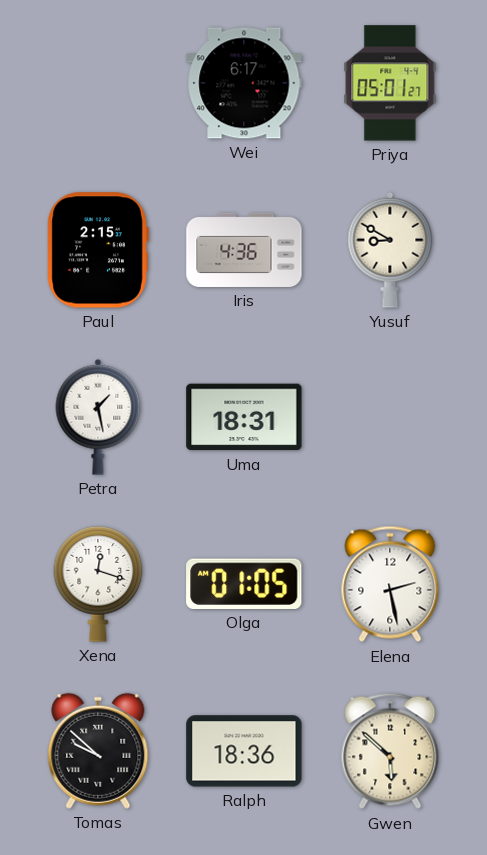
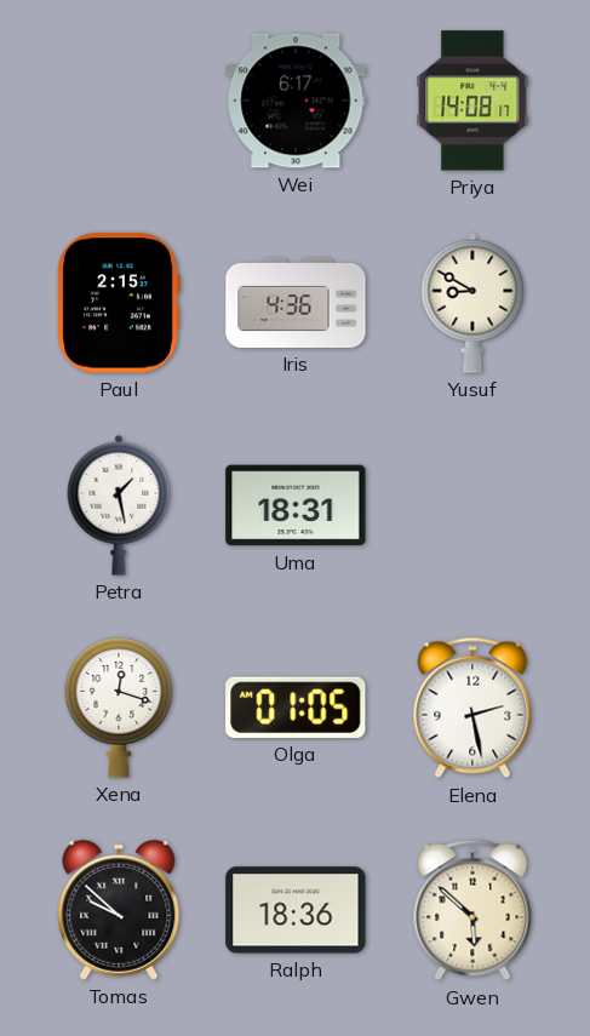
Priya: 05:01 -> 14:08
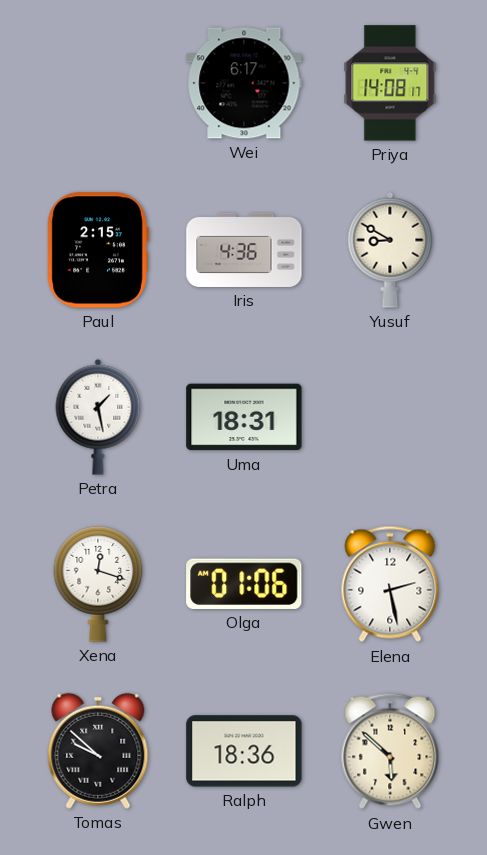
Olga: 01:05 -> 01:06
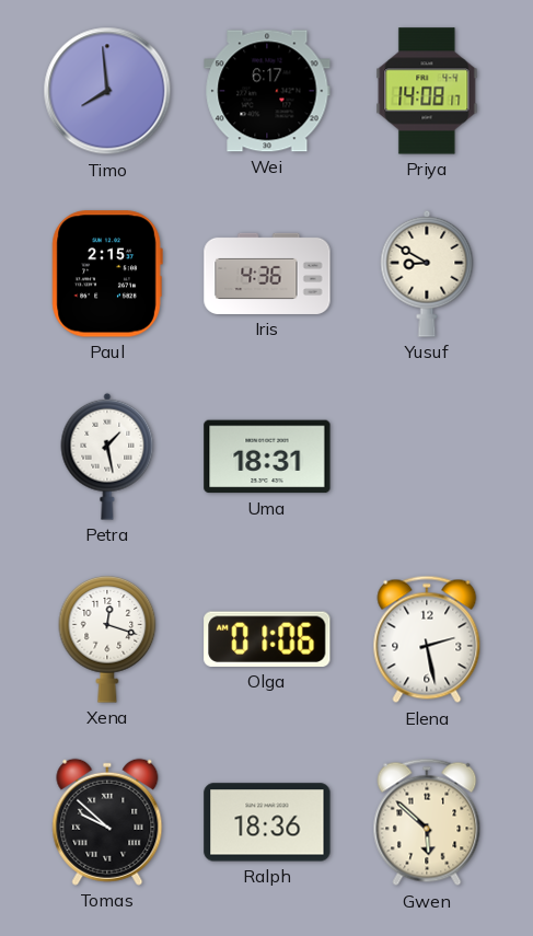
Timo: none -> 7:59
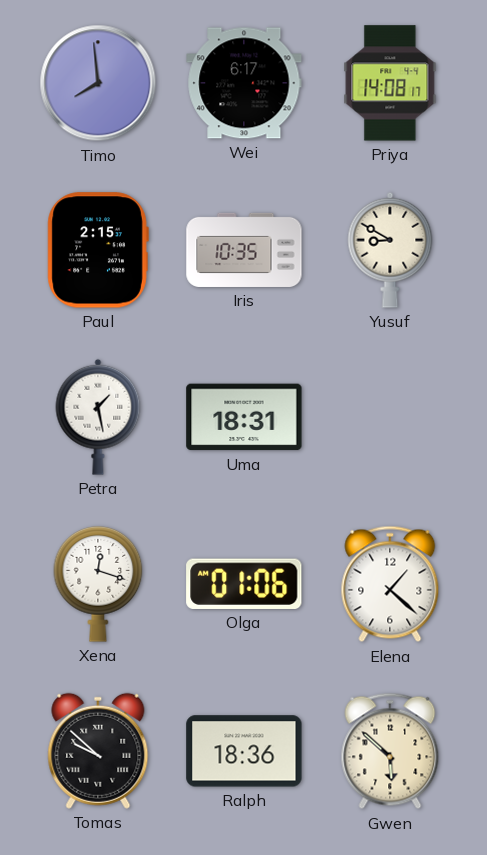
Iris: 4:36 -> 10:35
Elena: 2:28 -> 1:22
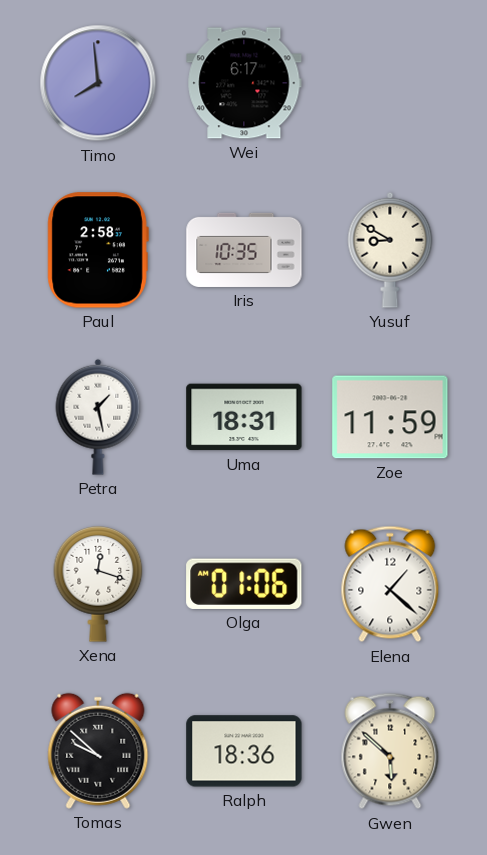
Priya: 14:08 -> none
Paul: 2:15 -> 2:58
Zoe: none -> 11:59
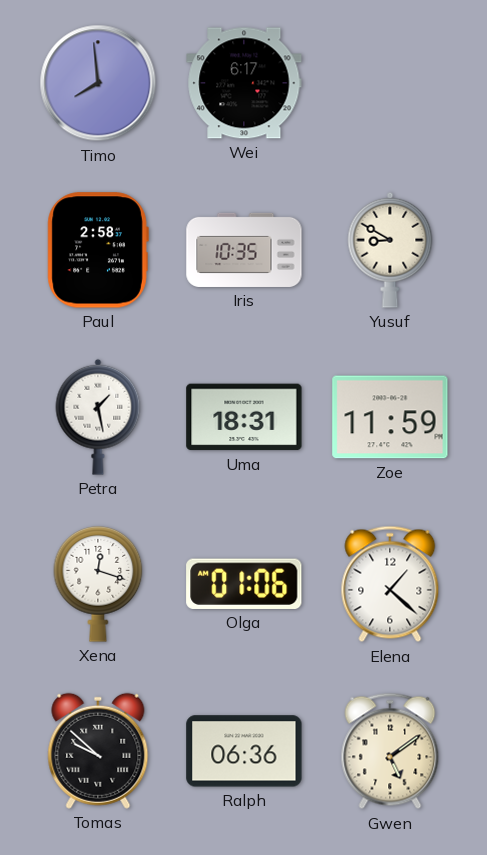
Ralph: 18:36 -> 06:36
Gwen: 5:52 -> 5:09
